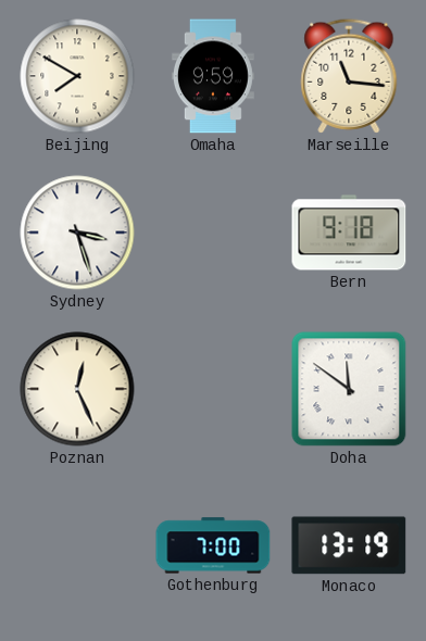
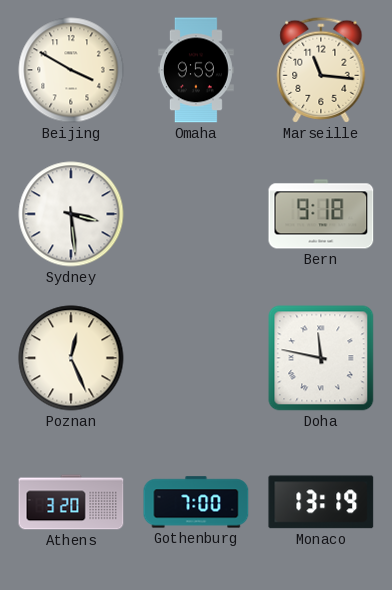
Beijing: 7:50 -> 3:50
Sydney: 3:27 -> 3:29
Doha: 11:51 -> 11:47
Athens: none -> 3:20
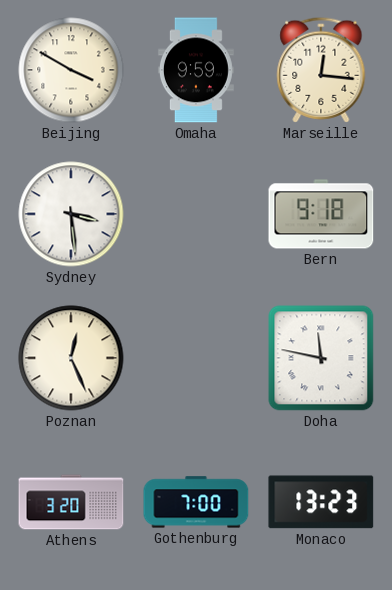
Marseille: 11:16 -> 12:16
Monaco: 13:19 -> 13:23
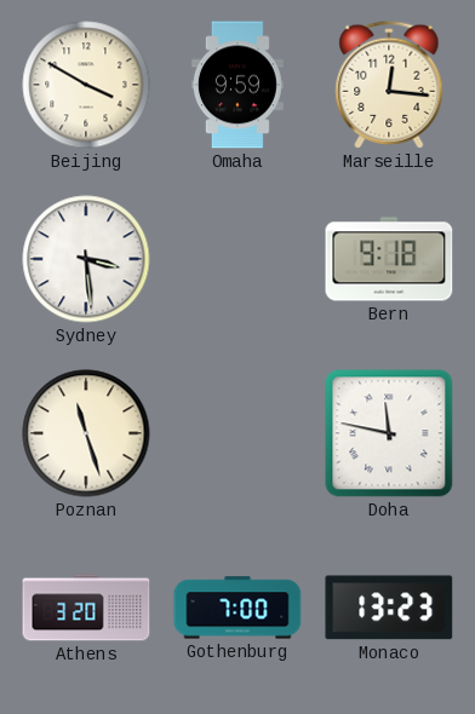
Poznan: 12:26 -> 11:27
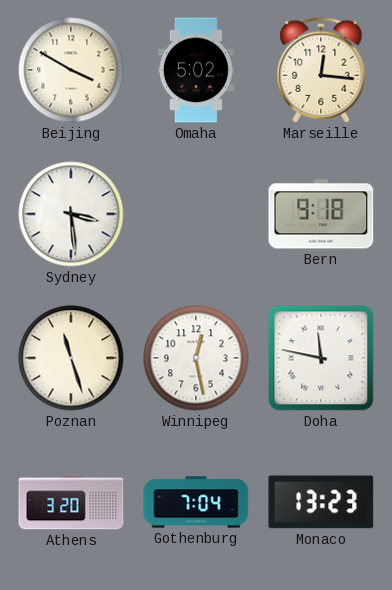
Omaha: 9:59 -> 5:02
Winnipeg: none -> 12:28
Gothenburg: 7:00 -> 7:04
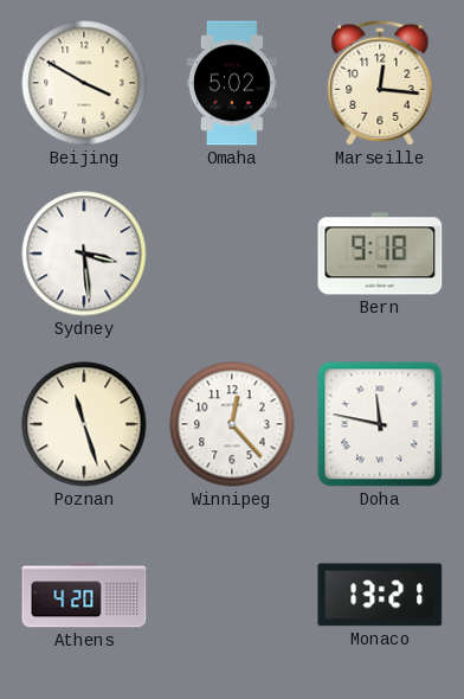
Winnipeg: 12:28 -> 12:23
Athens: 3:20 -> 4:20
Gothenburg: 7:04 -> none
Monaco: 13:23 -> 13:21
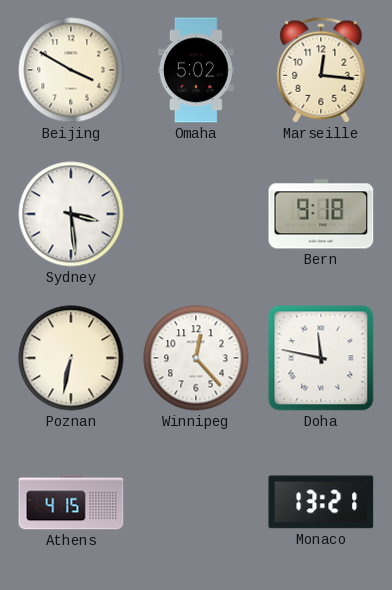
Poznan: 11:27 -> 6:32
Athens: 4:20 -> 4:15
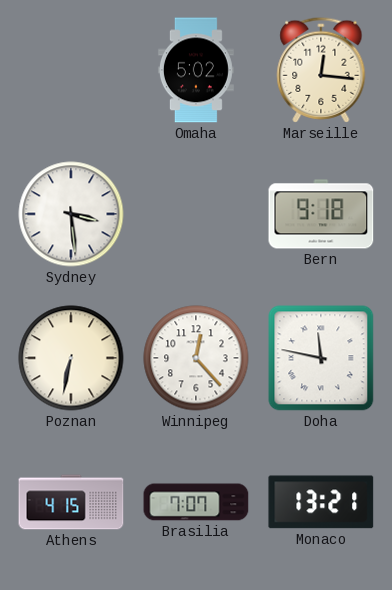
Beijing: 3:50 -> none
Brasilia: none -> 7:07
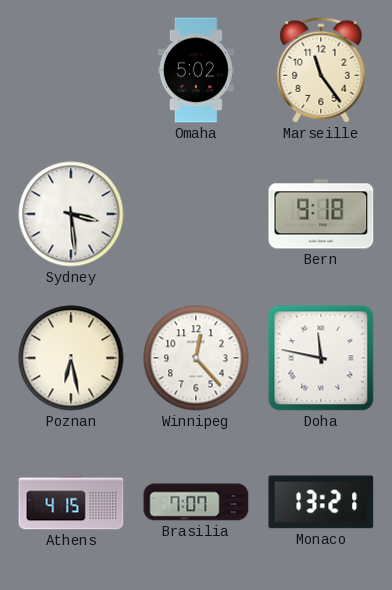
Marseille: 12:16 -> 11:24
Poznan: 6:32 -> 6:28
